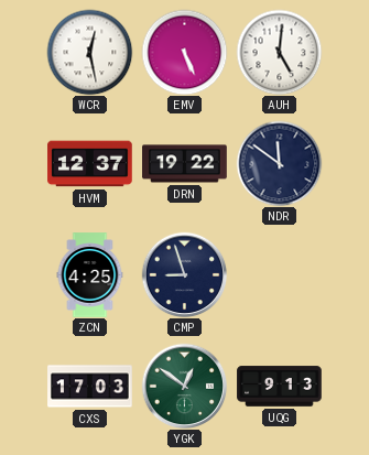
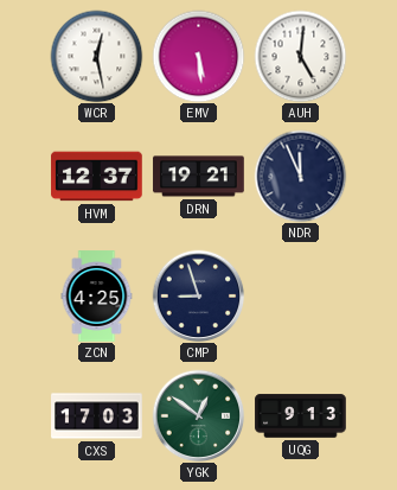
EMV: 5:26 -> 5:29
DRN: 19:22 -> 19:21
NDR: 11:51 -> 11:56
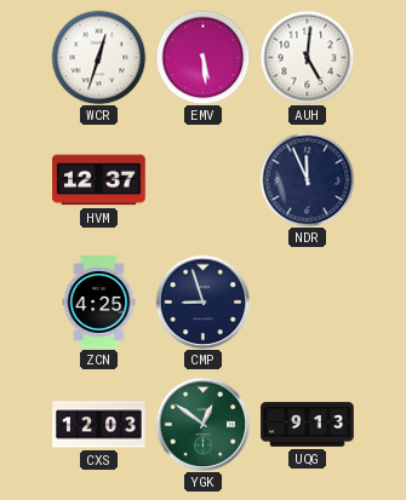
WCR: 12:28 -> 12:33
DRN: 19:21 -> none
CXS: 17:03 -> 12:03
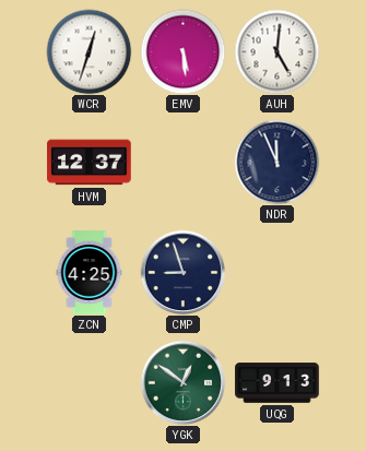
CXS: 12:03 -> none
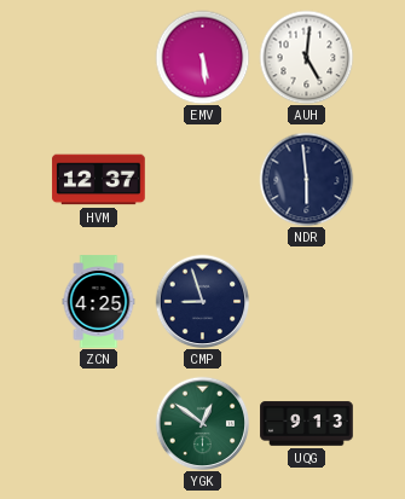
WCR: 12:33 -> none
NDR: 11:56 -> 5:59
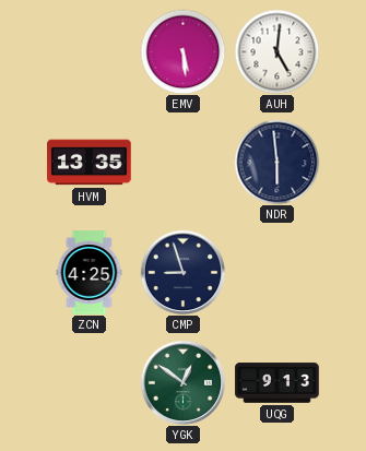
HVM: 12:37 -> 13:35
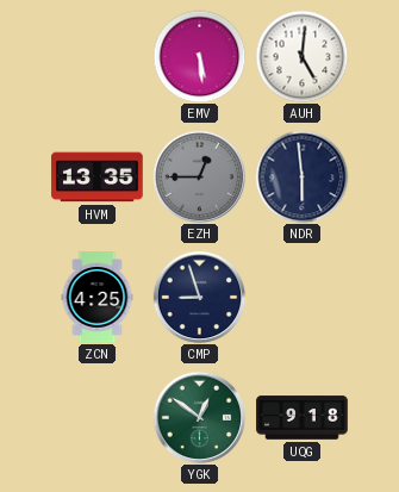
EZH: none -> 12:45
UQG: 9:13 -> 9:18
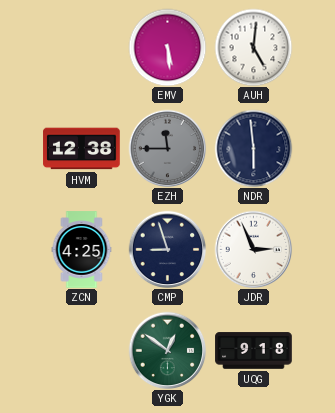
HVM: 13:35 -> 12:38
EZH: 12:45 -> 11:45
JDR: none -> 2:56
